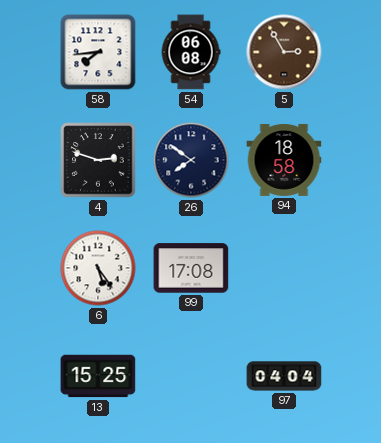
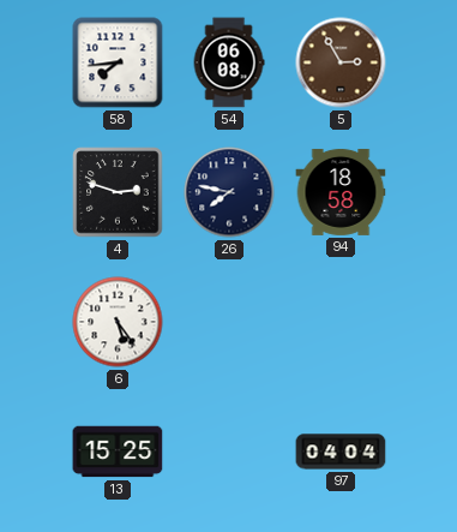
26: 7:51 -> 7:47
99: 17:08 -> none
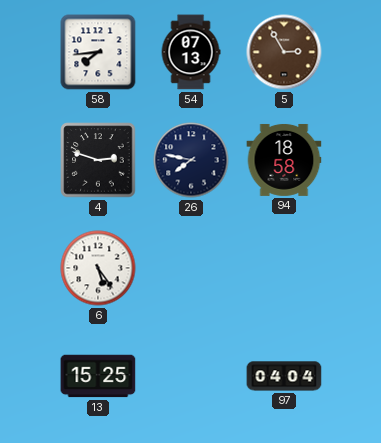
54: 06:08 -> 07:13
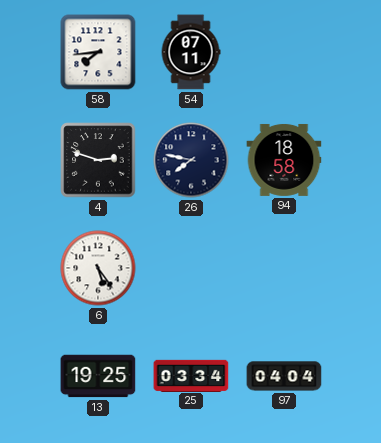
54: 07:13 -> 07:11
5: 2:55 -> none
13: 15:25 -> 19:25
25: none -> 03:34
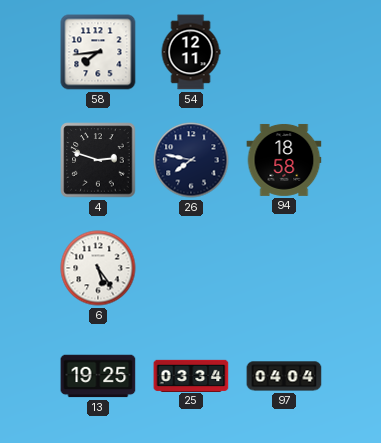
54: 07:11 -> 12:11
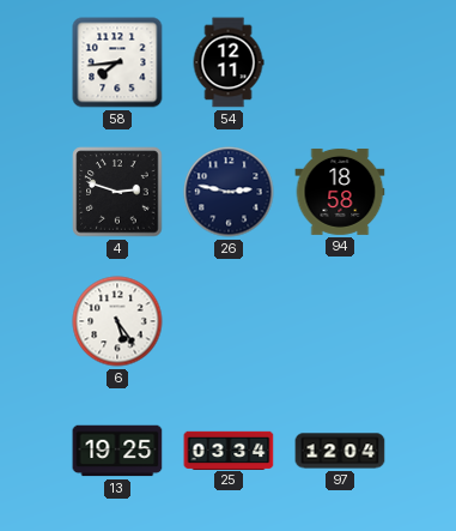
26: 7:47 -> 2:47
97: 04:04 -> 12:04
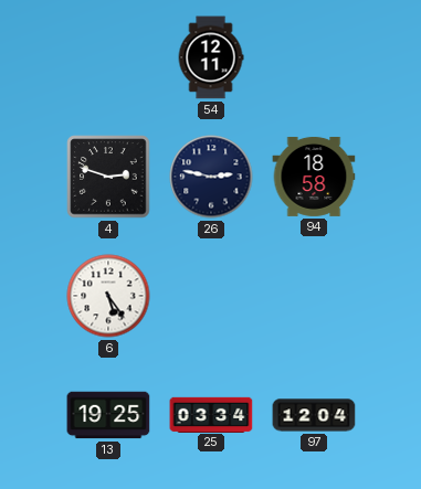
58: 7:44 -> none
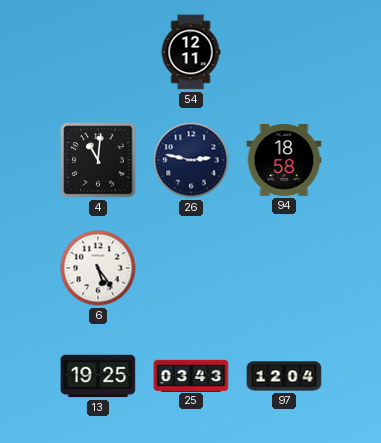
4: 2:48 -> 11:01
25: 03:34 -> 03:43
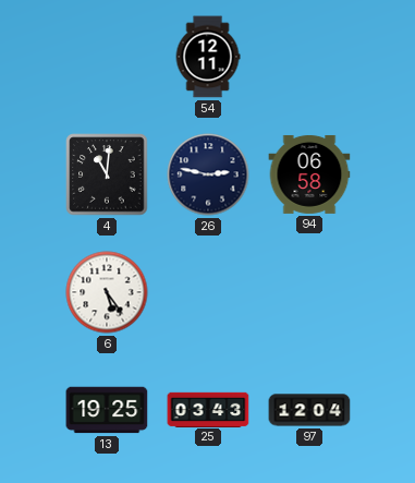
94: 18:58 -> 06:58
